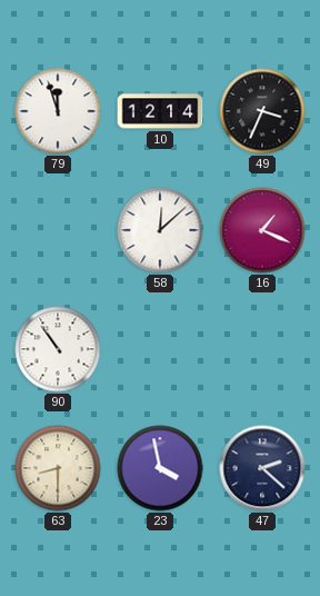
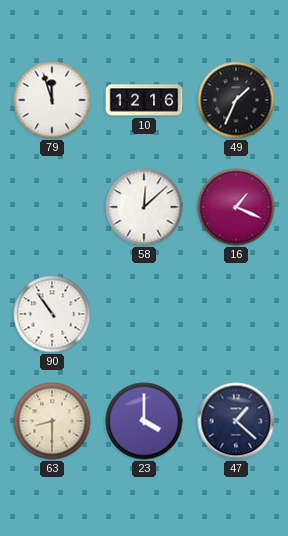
10: 12:14 -> 12:16
49: 3:34 -> 1:34
23: 3:58 -> 4:00
47: 2:22 -> 1:22
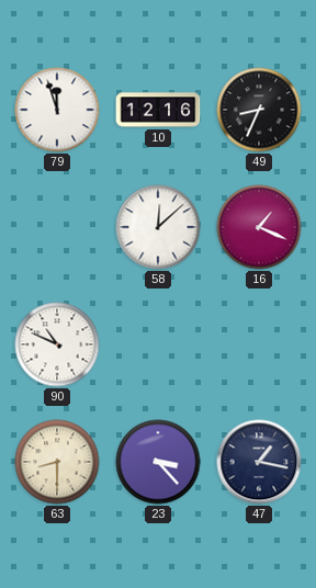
49: 1:34 -> 8:34
90: 10:54 -> 10:49
23: 4:00 -> 3:23
47: 1:22 -> 1:17
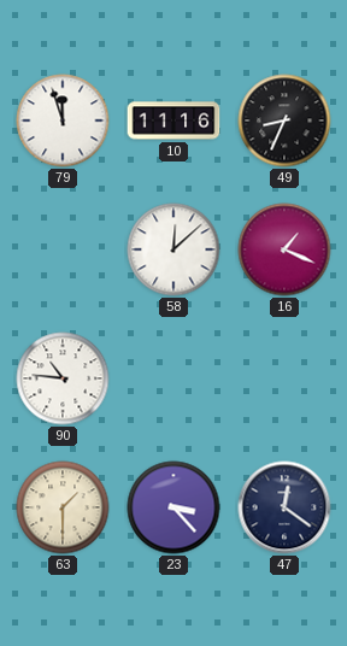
10: 12:16 -> 11:16
90: 10:49 -> 10:46
63: 8:30 -> 1:30
47: 1:17 -> 12:21
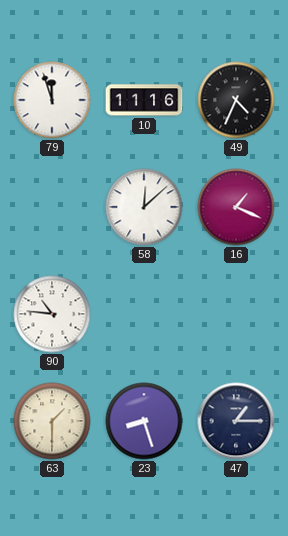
49: 8:34 -> 4:34
23: 3:23 -> 8:27
47: 12:21 -> 1:15
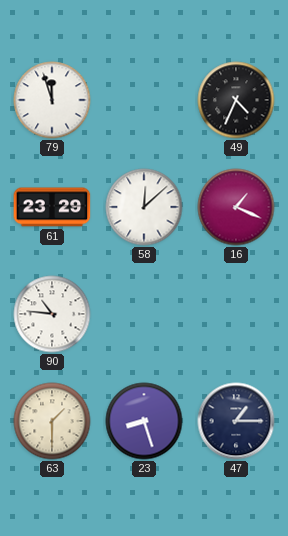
10: 11:16 -> none
61: none -> 23:29
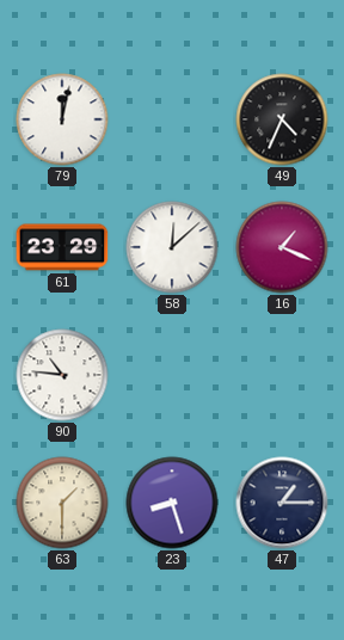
79: 11:57 -> 12:02
